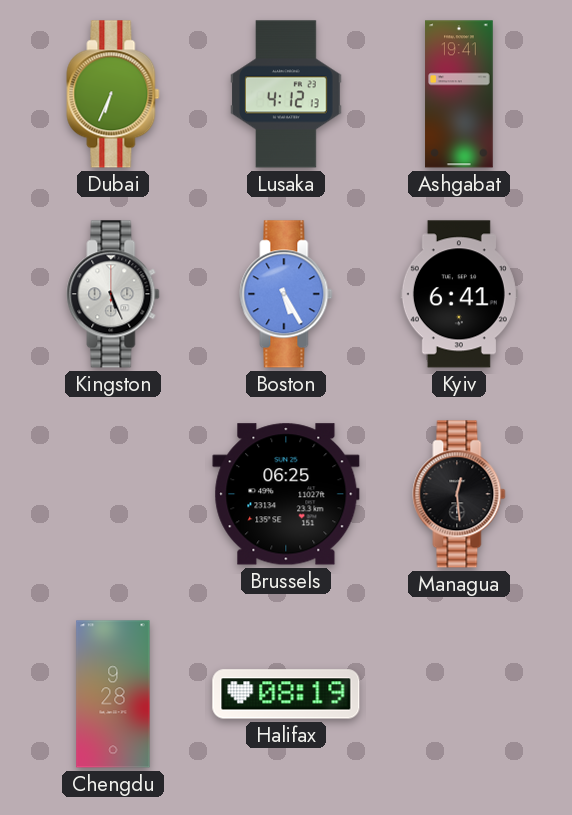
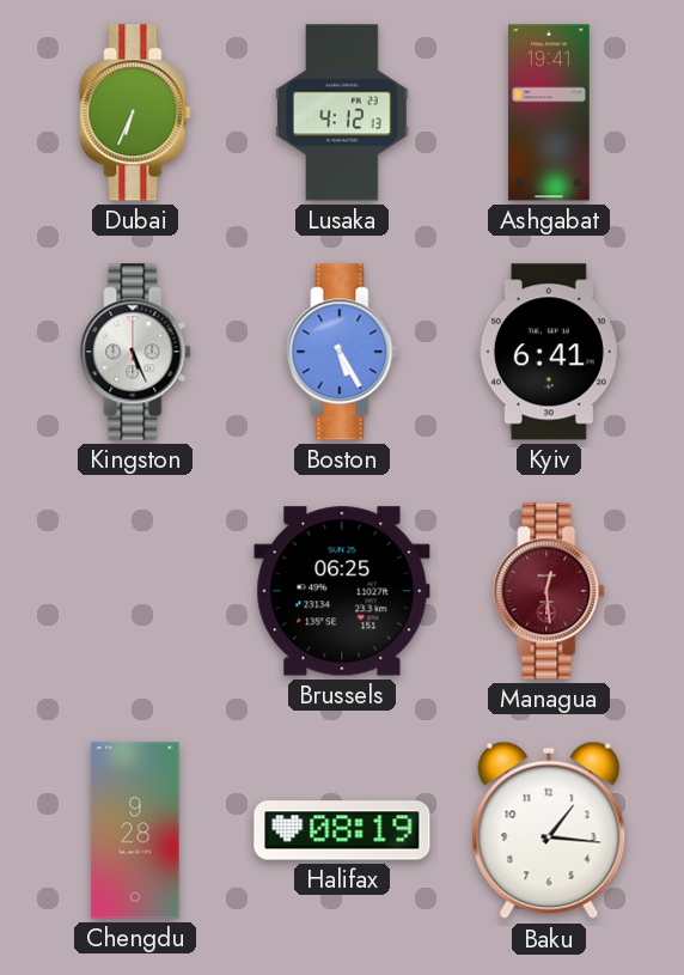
Managua dial: black -> burgundy
Baku: none -> 1:16
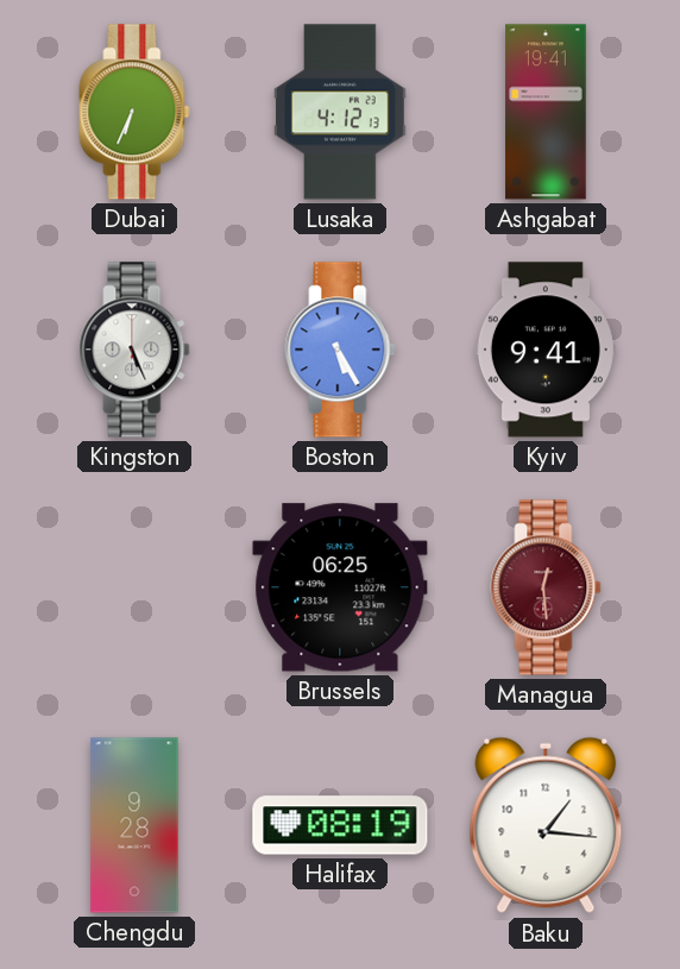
Kyiv: 6:41 -> 9:41
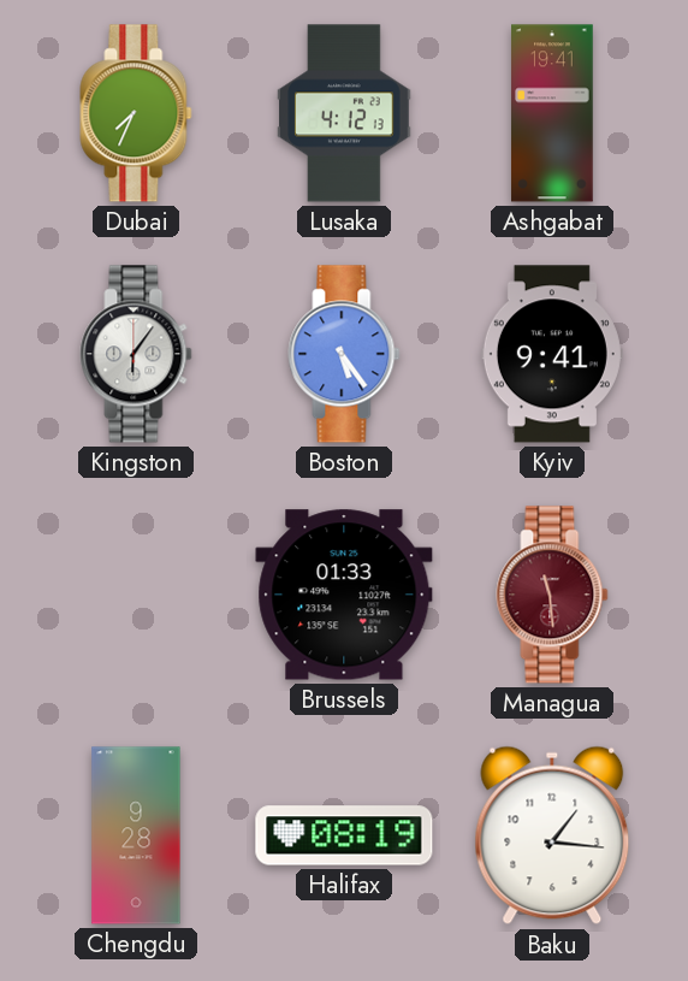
Dubai: 6:34 -> 7:34
Kingston: 5:26 -> 6:06
Boston: 5:25 -> 5:24
Brussels: 06:25 -> 01:33
Managua: 12:29 -> 11:29
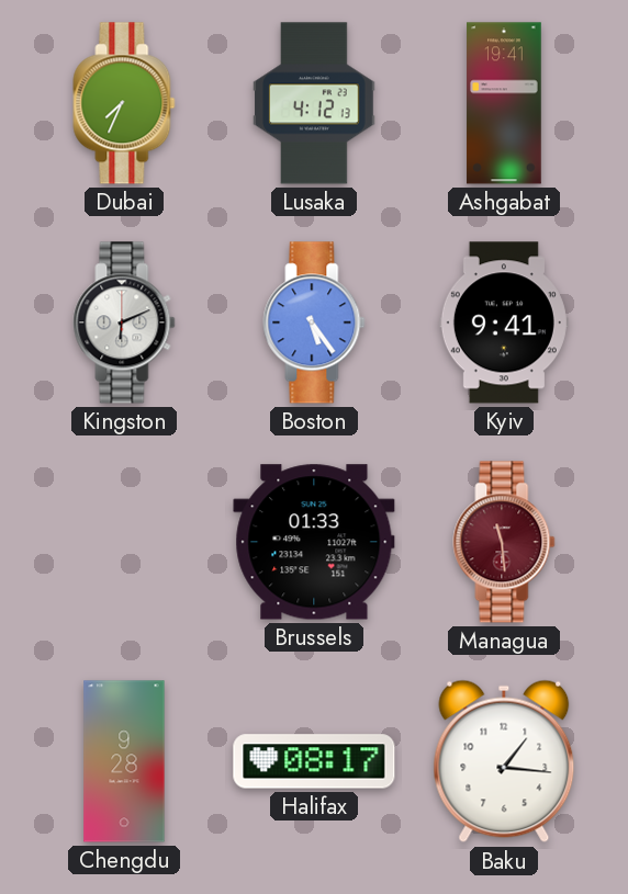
Kingston: 6:06 -> 6:11
Halifax: 08:19 -> 08:17
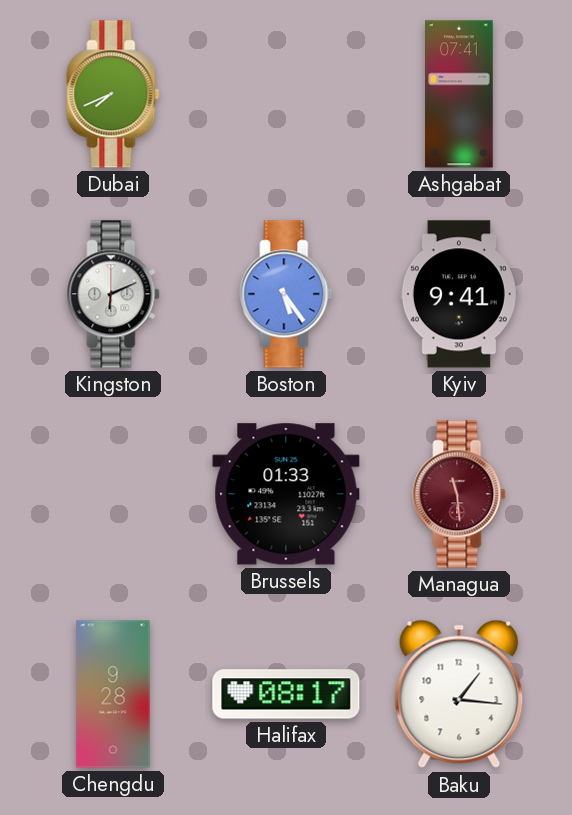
Dubai: 7:34 -> 7:41
Lusaka: 4:12 -> none
Ashgabat: 19:41 -> 07:41
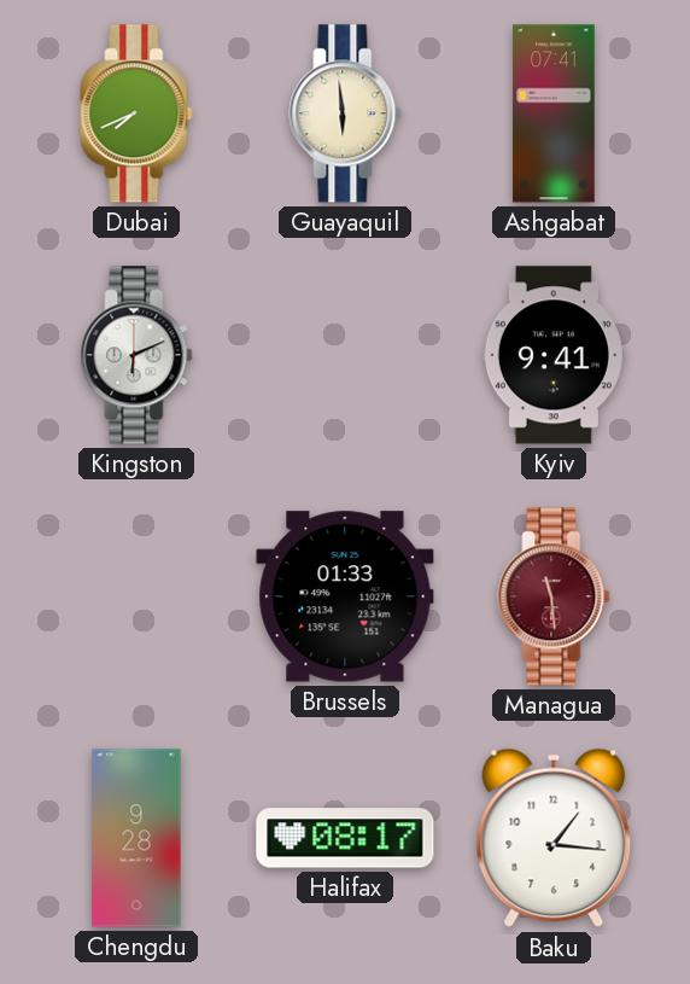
Guayaquil: none -> 5:59
Boston: 5:24 -> none
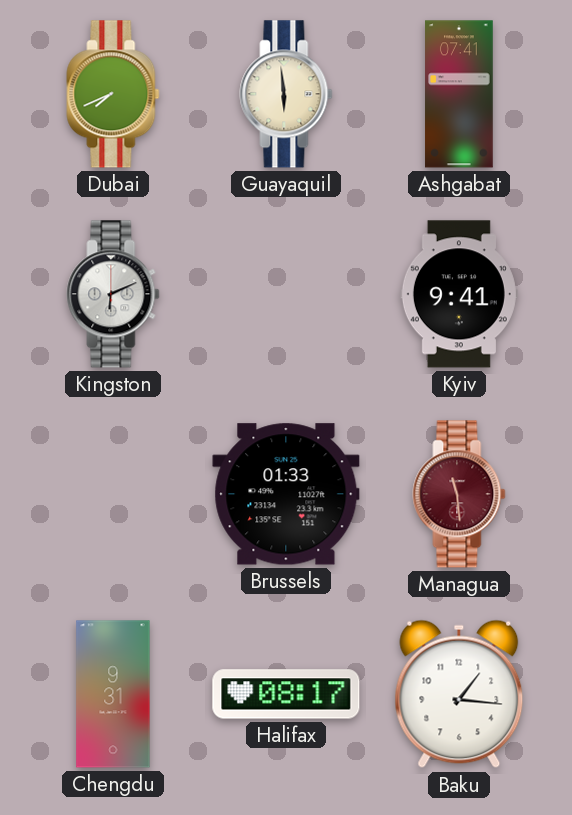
Chengdu: 9:28 -> 9:31
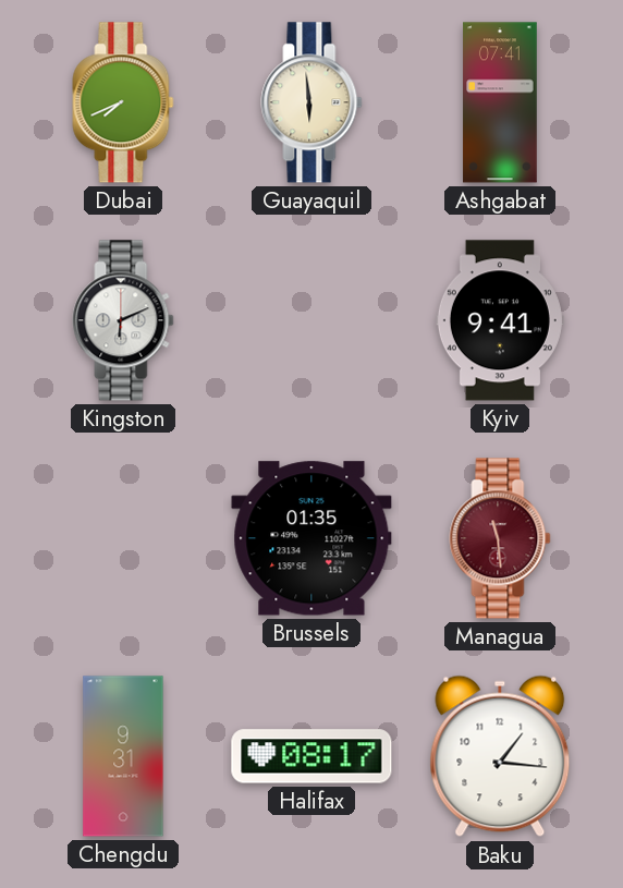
Brussels: 01:33 -> 01:35
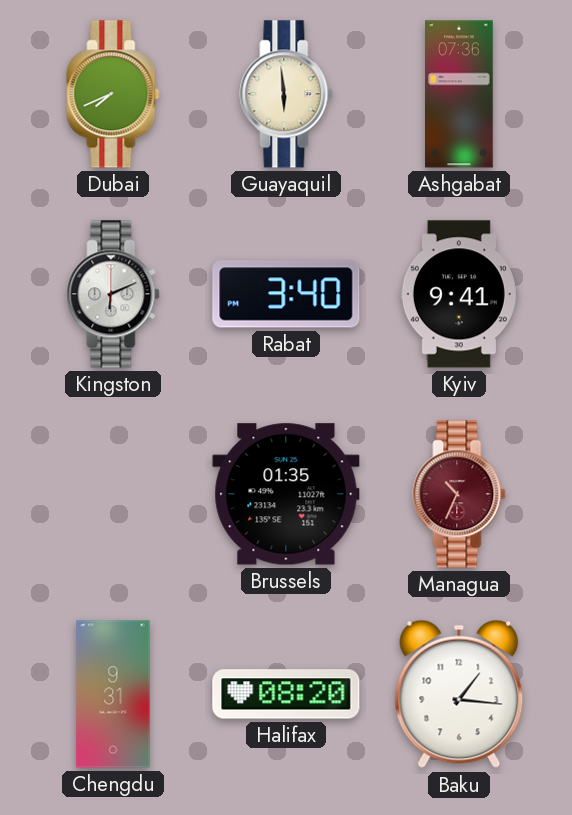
Ashgabat: 07:41 -> 07:36
Rabat: none -> 3:40
Managua: 11:29 -> 10:34
Halifax: 08:17 -> 08:20
